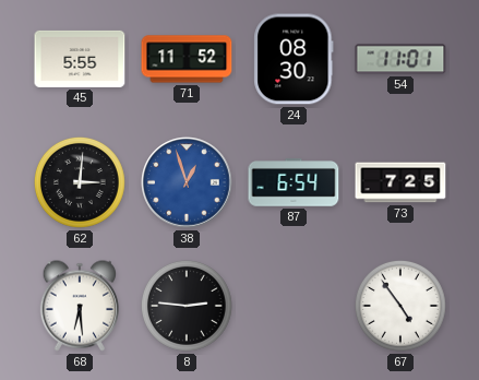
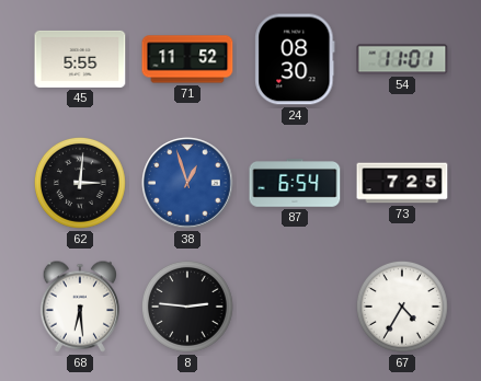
67: 4:54 -> 4:35
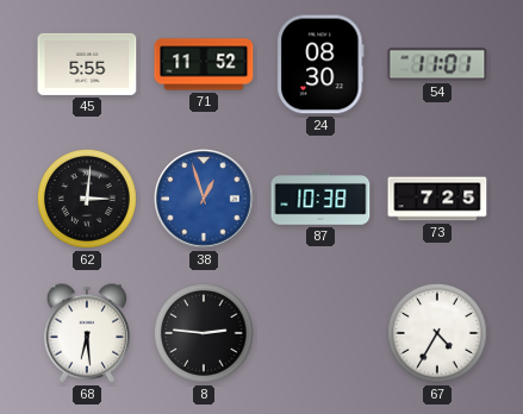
87: 6:54 -> 10:38
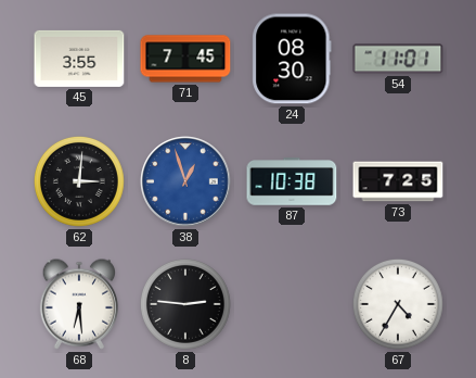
45: 5:55 -> 3:55
71: 11:52 -> 7:45
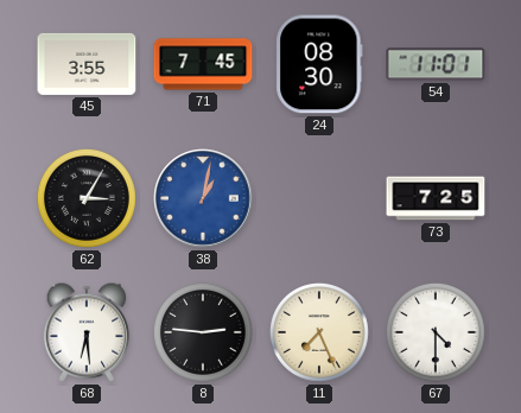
62: 3:01 -> 3:05
38: 12:57 -> 1:02
87: 10:38 -> none
11: none -> 7:26
67: 4:35 -> 4:30
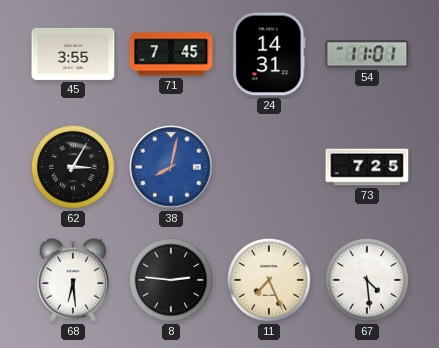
24: 08:30 -> 14:31
38: 1:02 -> 8:02
67: 4:30 -> 4:29
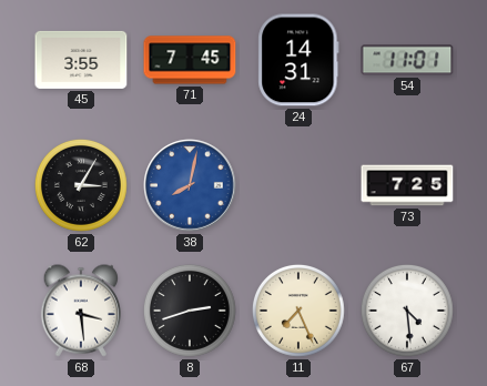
68: 6:29 -> 3:29
8: 2:46 -> 2:42
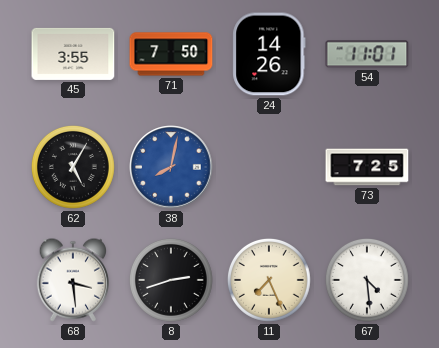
71: 7:45 -> 7:50
24: 14:31 -> 14:26
62: 3:05 -> 5:05
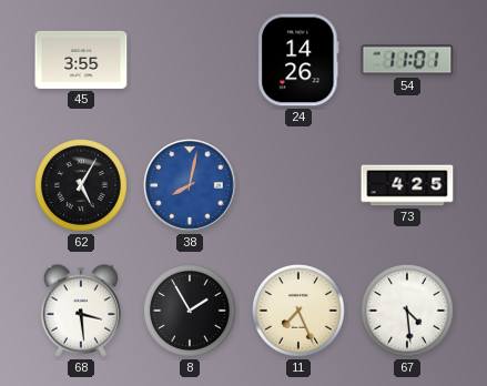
71: 7:50 -> none
73: 7:25 -> 4:25
8: 2:42 -> 1:55
